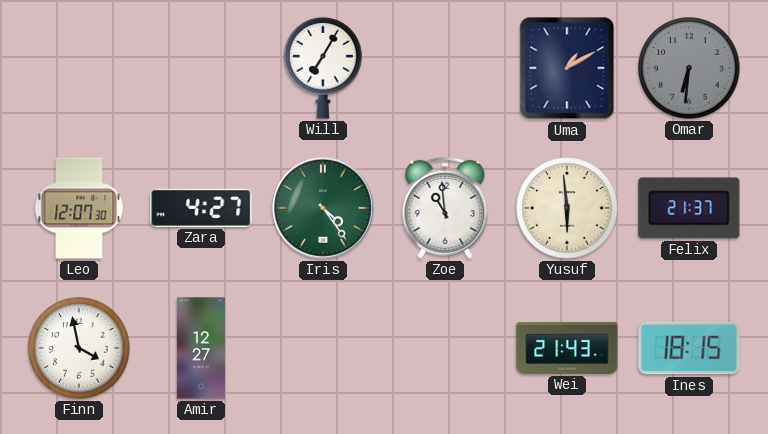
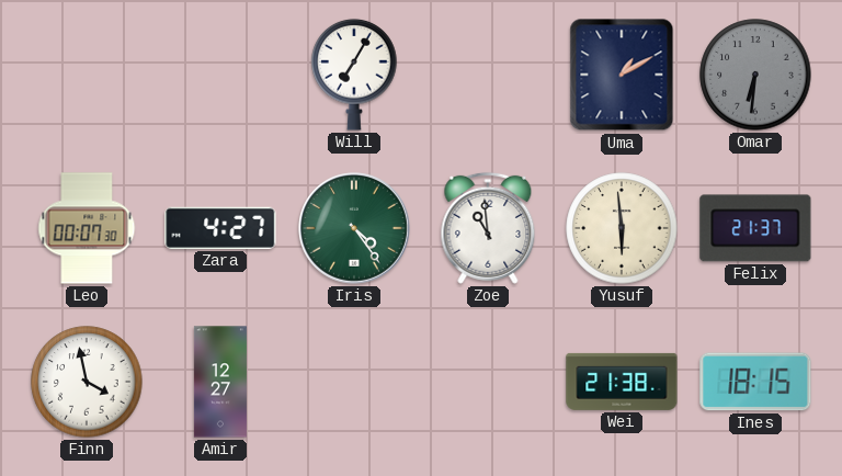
Leo: 12:07 -> 00:07
Wei: 21:43 -> 21:38
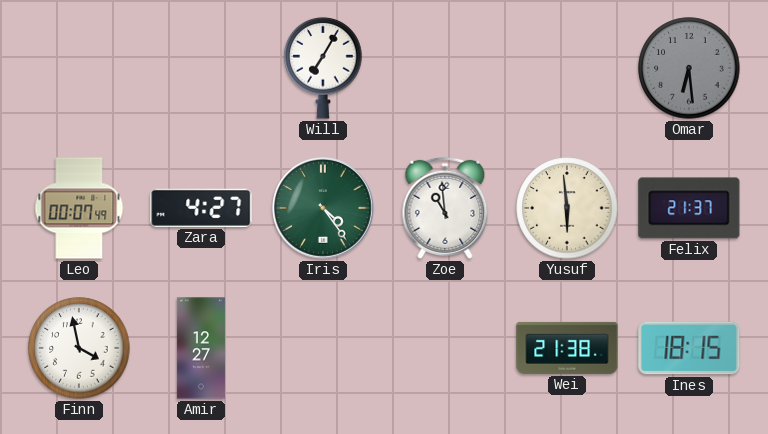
Uma: 1:10 -> none
Omar: 6:31 -> 6:29
Leo: 00:07:30 -> 00:07:49
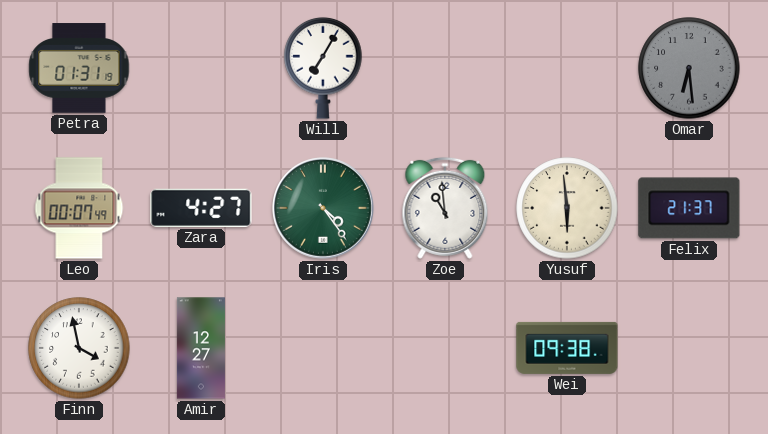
Petra: none -> 01:31
Wei: 21:38 -> 09:38
Ines: 18:15 -> none
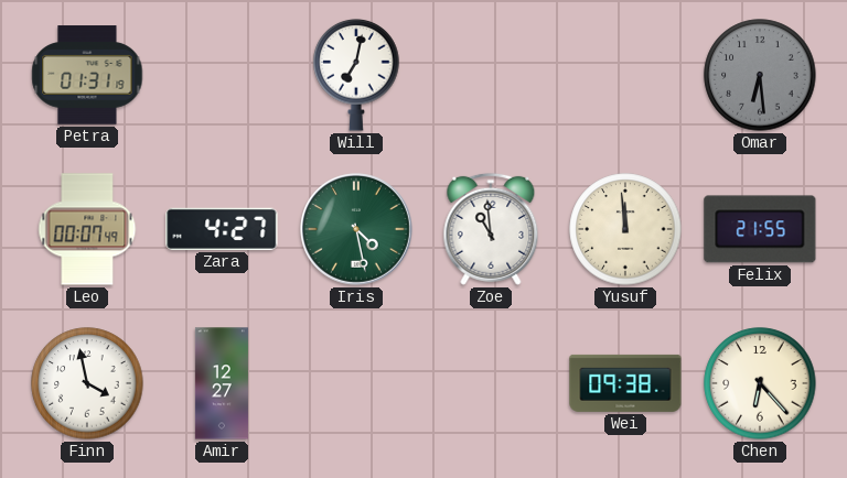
Will: 7:05 -> 7:02
Iris: 4:24 -> 4:28
Yusuf: 5:59 -> 11:59
Felix: 21:37 -> 21:55
Chen: none -> 6:23
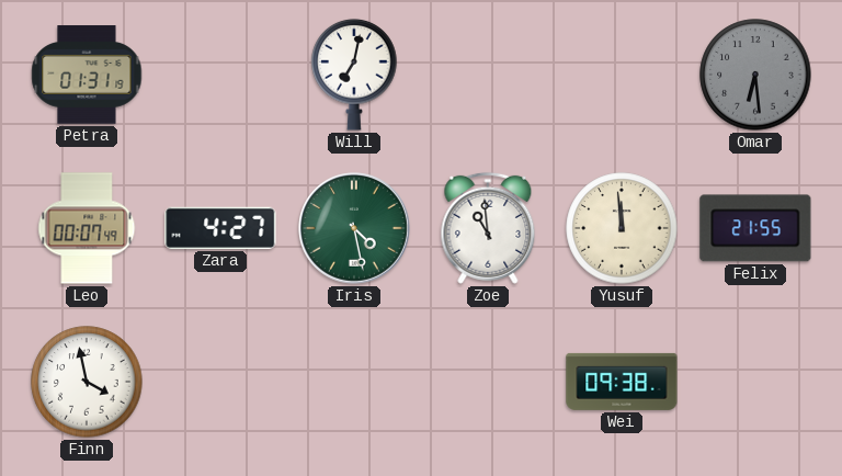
Amir: 12:27 -> none
Chen: 6:23 -> none
